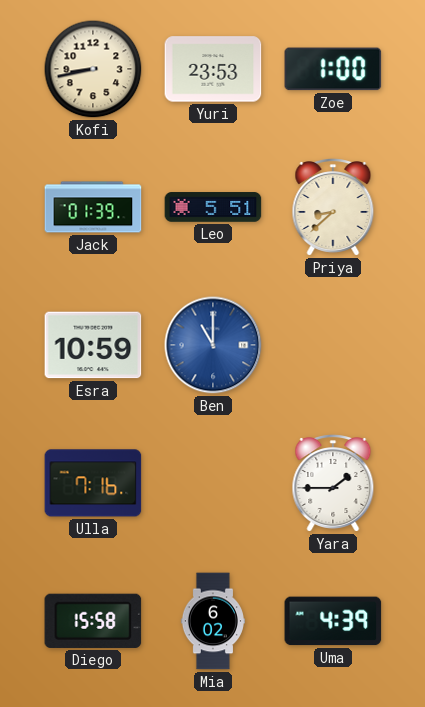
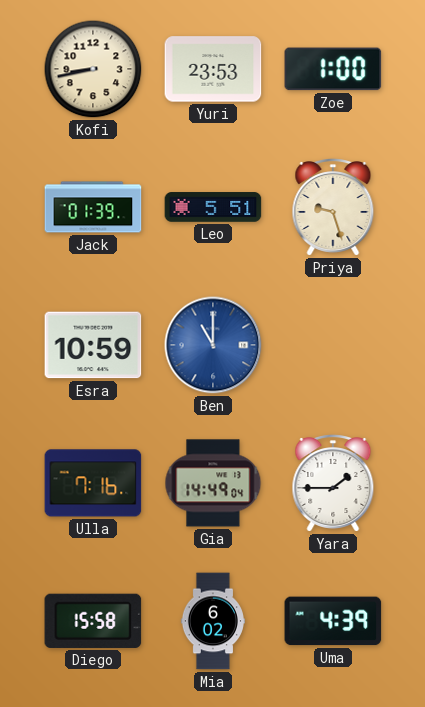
Priya: 8:38 -> 9:27
Gia: none -> 14:49
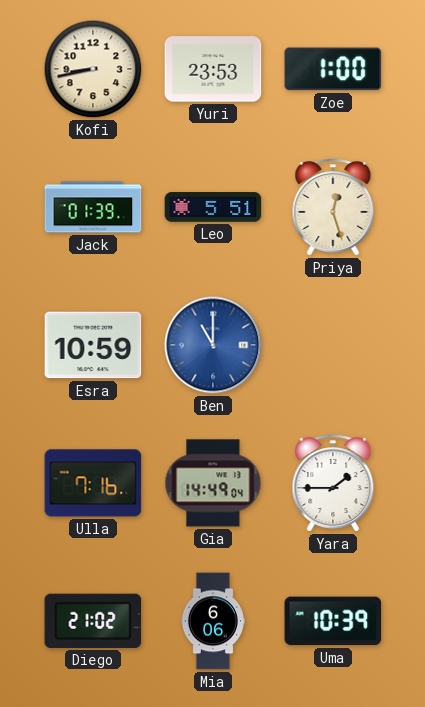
Priya: 9:27 -> 12:27
Diego: 15:58 -> 21:02
Mia: 6:02 -> 6:06
Uma: 4:39 -> 10:39
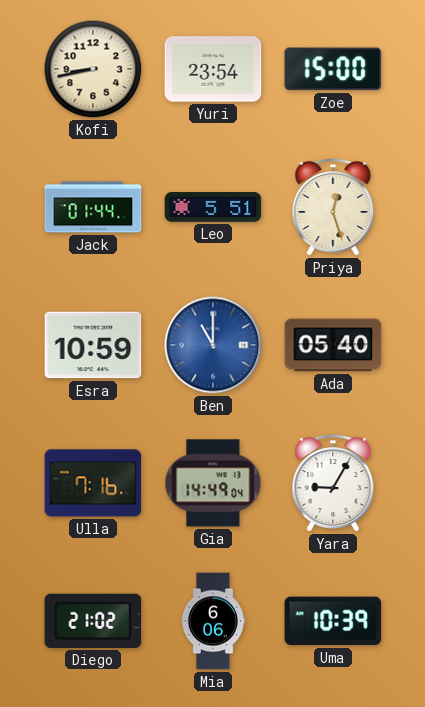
Yuri: 23:53 -> 23:54
Zoe: 1:00 -> 15:00
Jack: 01:39 -> 01:44
Ada: none -> 05:40
Yara: 1:45 -> 9:05
